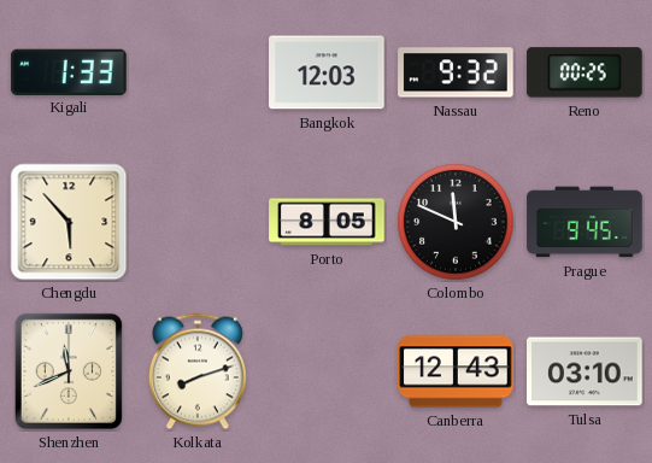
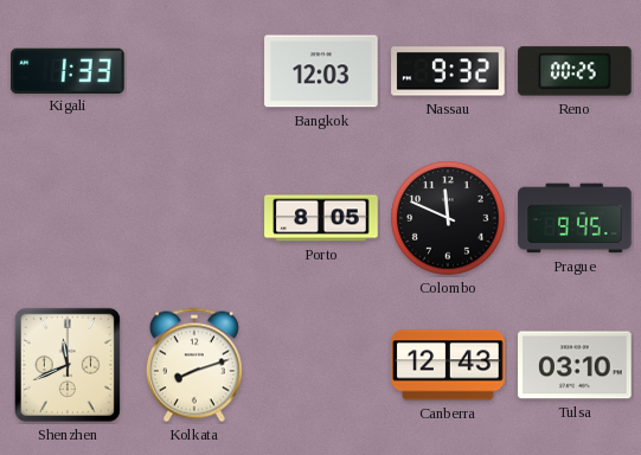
Chengdu: 5:53 -> none
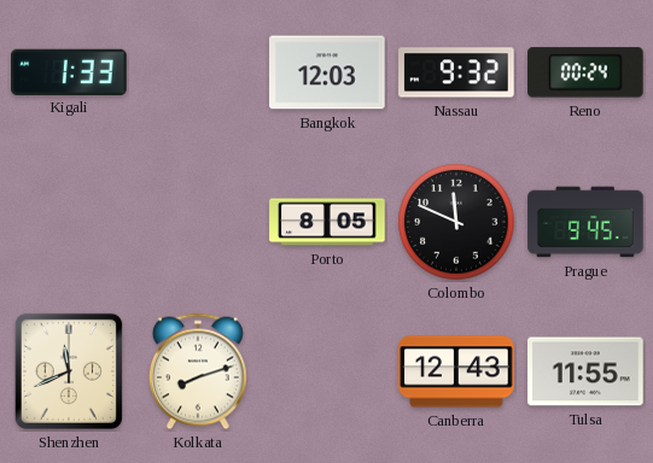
Reno: 00:25 -> 00:24
Tulsa: 03:10 -> 11:55
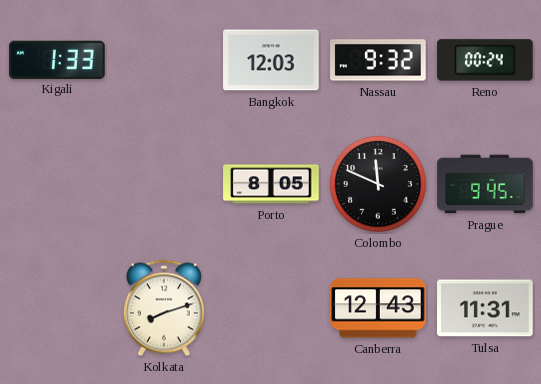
Shenzhen: 11:41 -> none
Tulsa: 11:55 -> 11:31
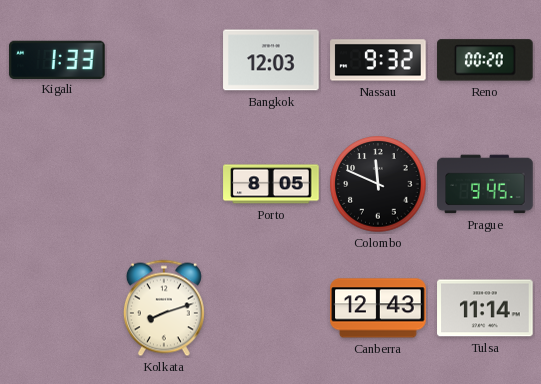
Reno: 00:24 -> 00:20
Tulsa: 11:31 -> 11:14
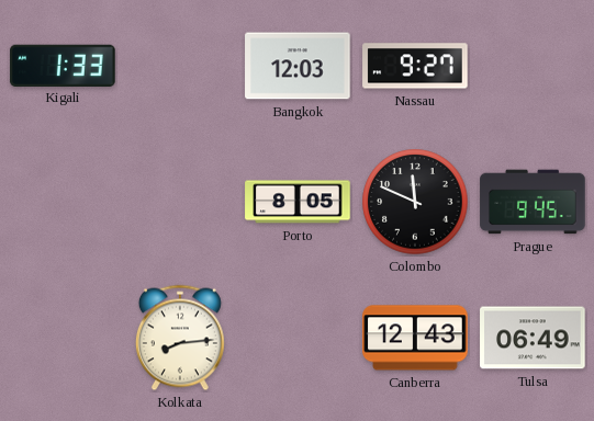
Nassau: 9:32 -> 9:27
Reno: 00:20 -> none
Kolkata: 8:12 -> 8:14
Tulsa: 11:14 -> 06:49
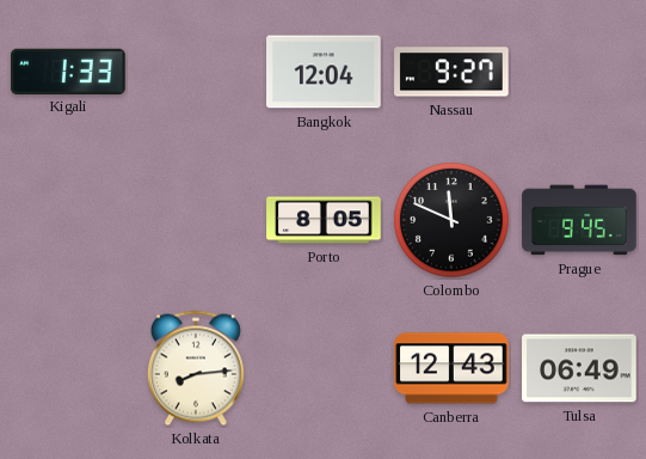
Bangkok: 12:03 -> 12:04
